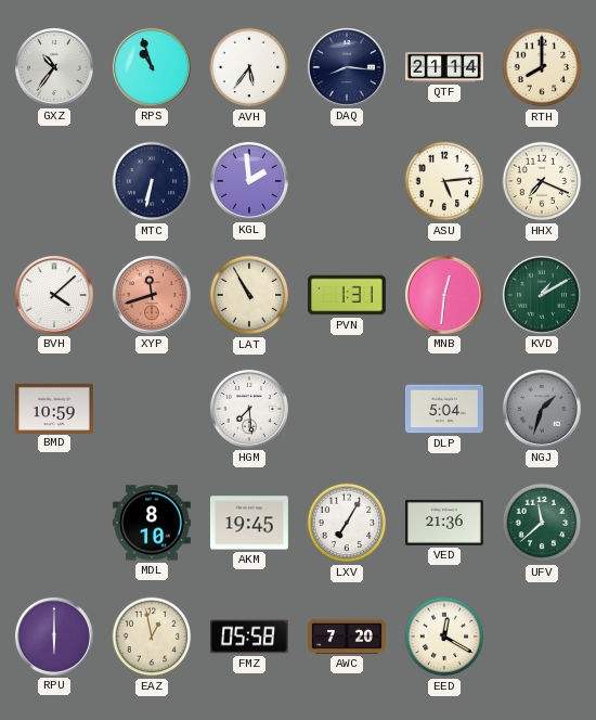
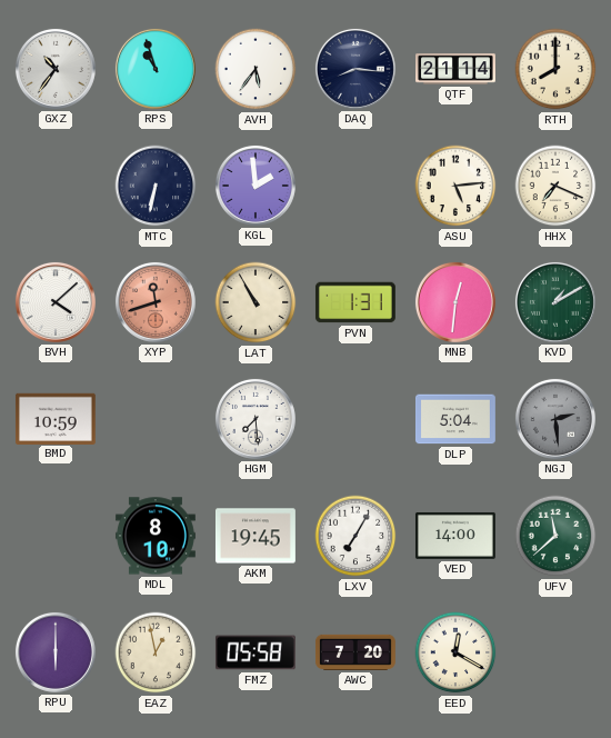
NGJ: 1:33 -> 2:29
VED: 21:36 -> 14:00
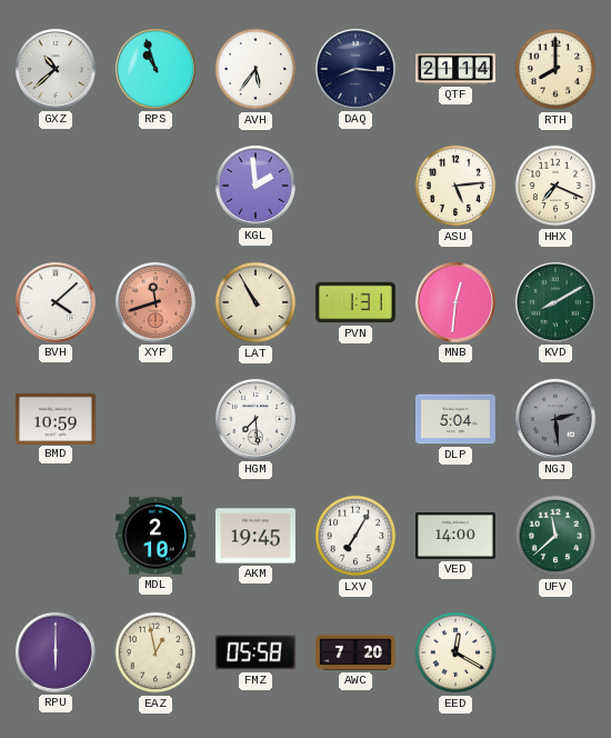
GXZ: 10:36 -> 10:38
MTC: 6:32 -> none
KVD: 1:10 -> 8:10
MDL: 8:10 -> 2:10
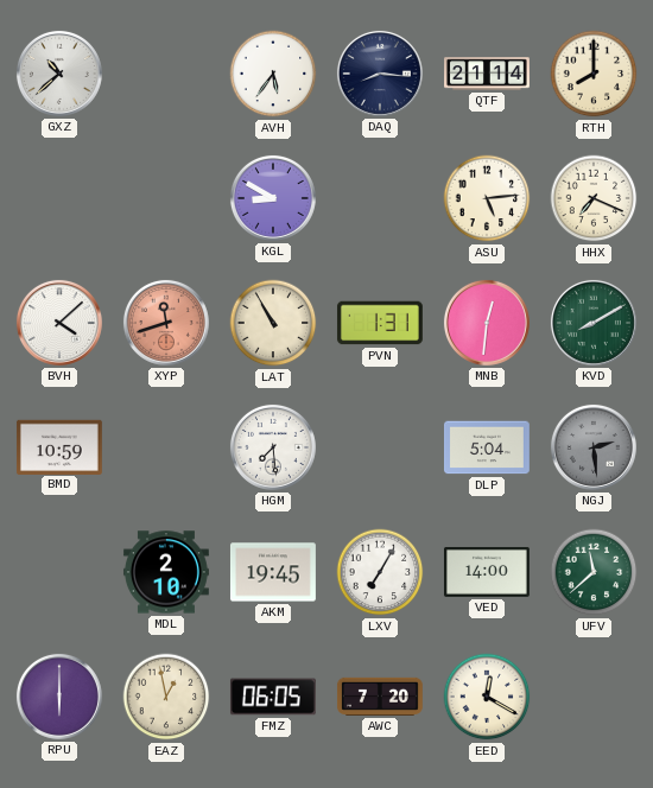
RPS: 10:57 -> none
KGL: 1:59 -> 8:50
FMZ: 05:58 -> 06:05
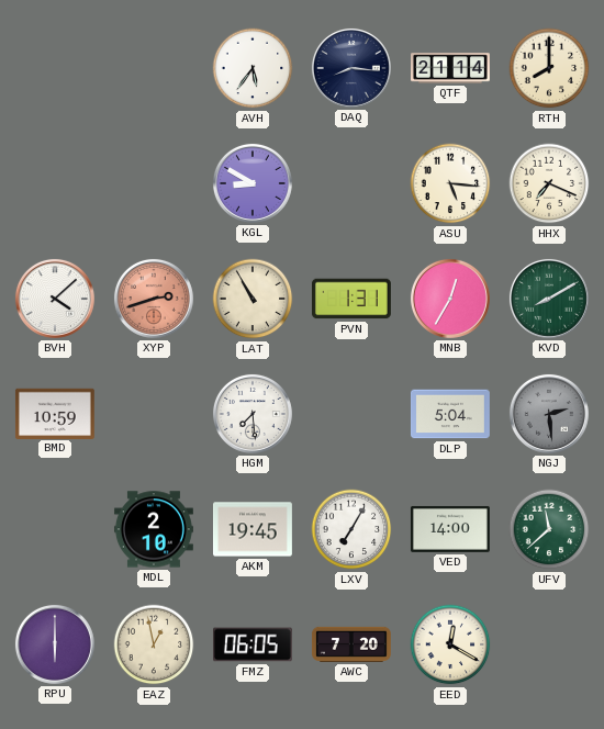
GXZ: 10:38 -> none
ASU: 5:14 -> 5:16
XYP: 11:42 -> 2:42
MNB: 12:31 -> 12:35
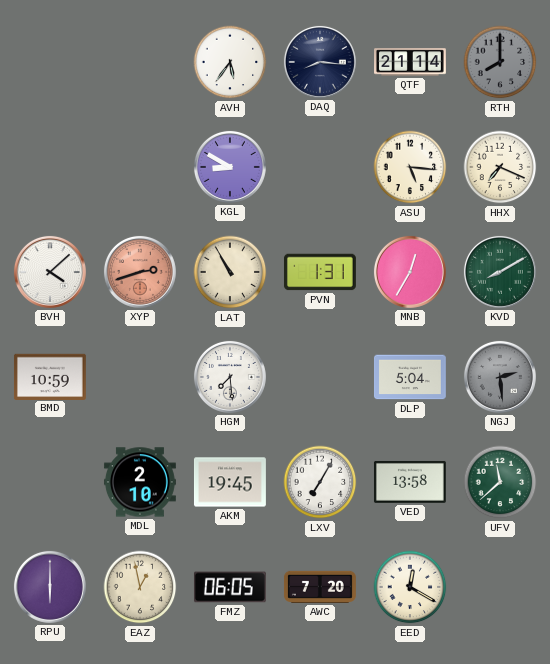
RTH dial: cream -> grey
VED: 14:00 -> 13:58
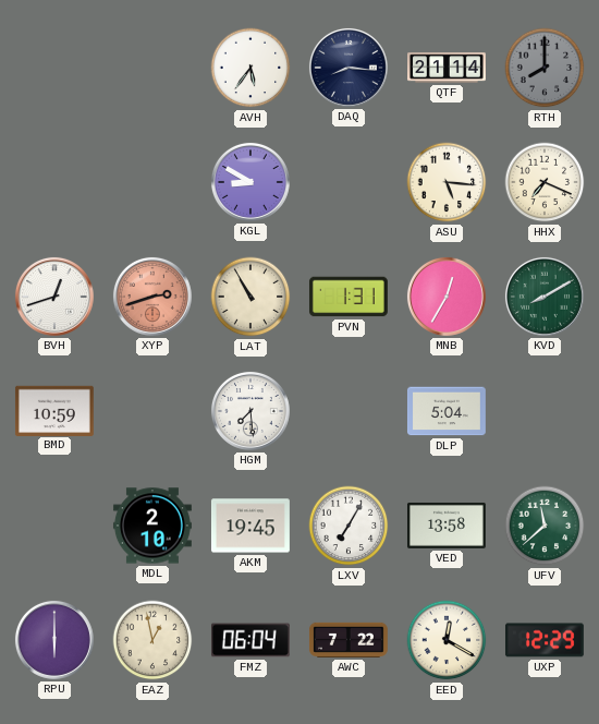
BVH: 4:08 -> 12:42
NGJ: 2:29 -> none
FMZ: 06:05 -> 06:04
AWC: 7:20 -> 7:22
UXP: none -> 12:29
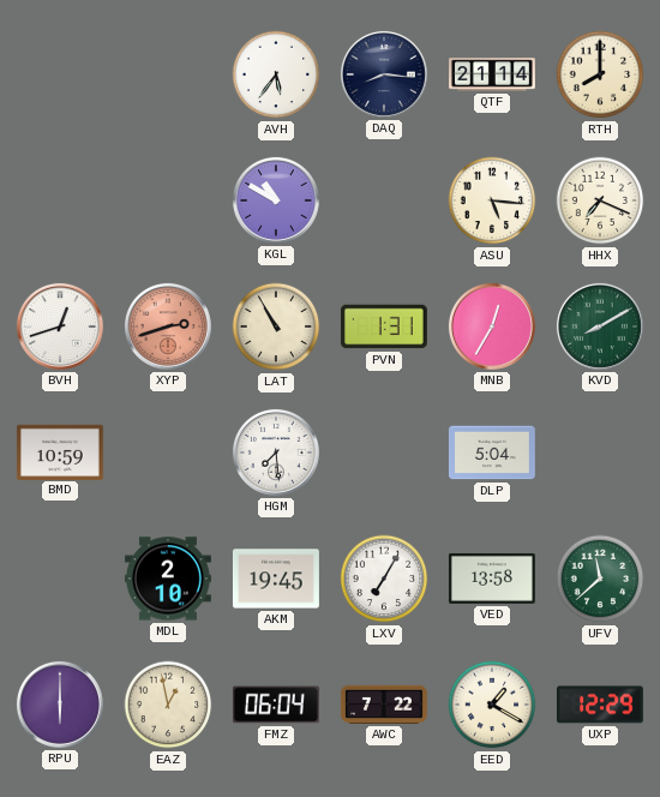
RTH dial: grey -> cream
KGL: 8:50 -> 10:50
EED: 12:20 -> 1:20
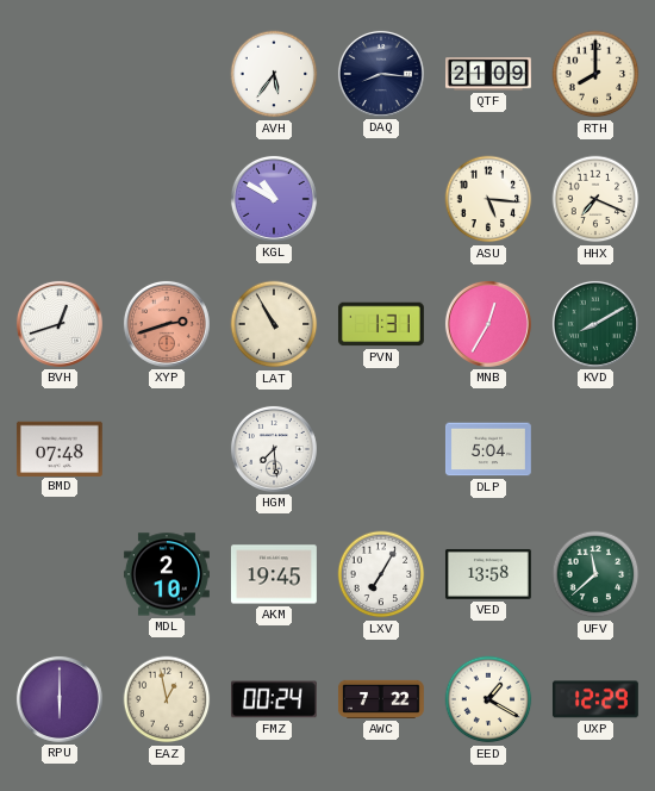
QTF: 21:14 -> 21:09
BMD: 10:59 -> 07:48
FMZ: 06:04 -> 00:24
